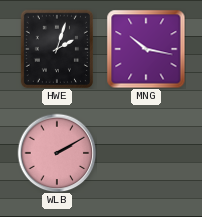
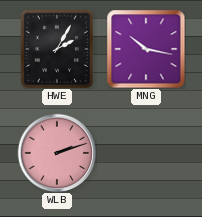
HWE: 2:03 -> 2:05
WLB: 2:10 -> 2:12
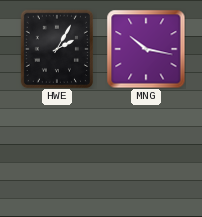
WLB: 2:12 -> none
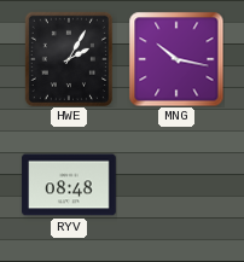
RYV: none -> 08:48
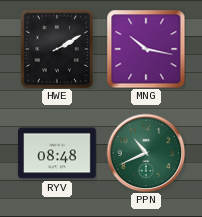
HWE: 2:05 -> 2:10
PPN: none -> 10:41
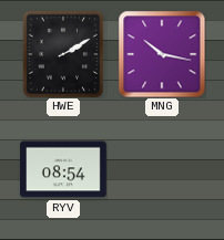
RYV: 08:48 -> 08:54
PPN: 10:41 -> none
